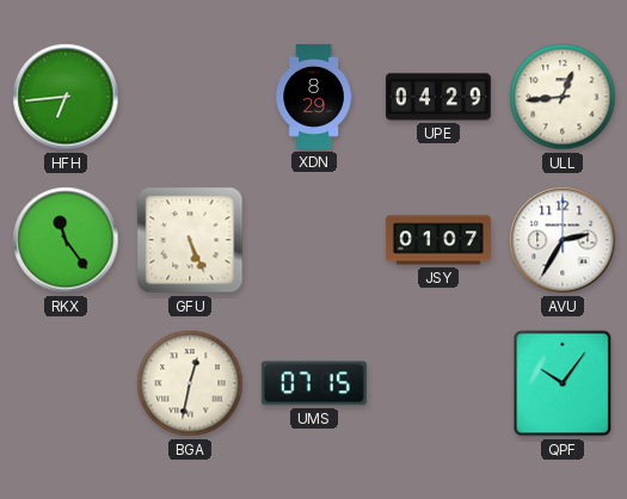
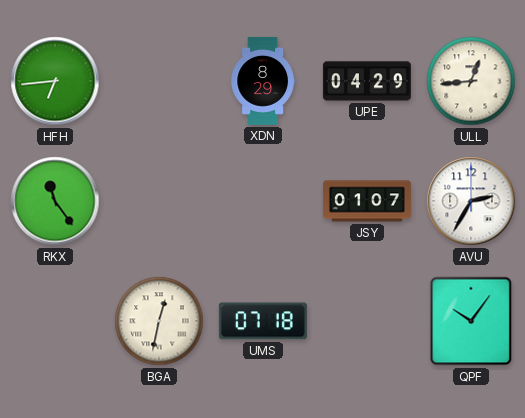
GFU: 5:26 -> none
UMS: 07:15 -> 07:18
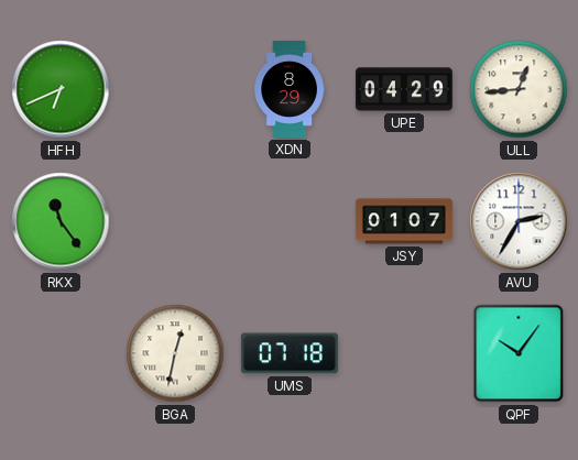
HFH: 6:44 -> 6:41
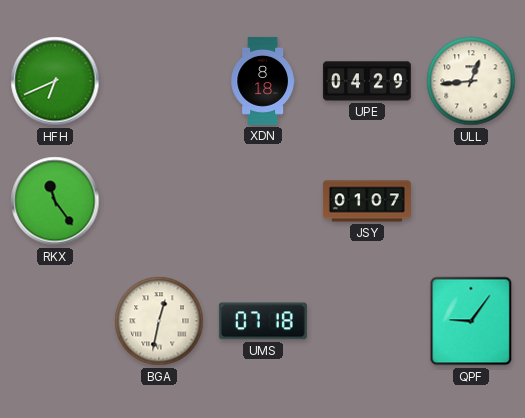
XDN: 8:29 -> 8:18
AVU: 2:35 -> none
QPF: 10:06 -> 9:06
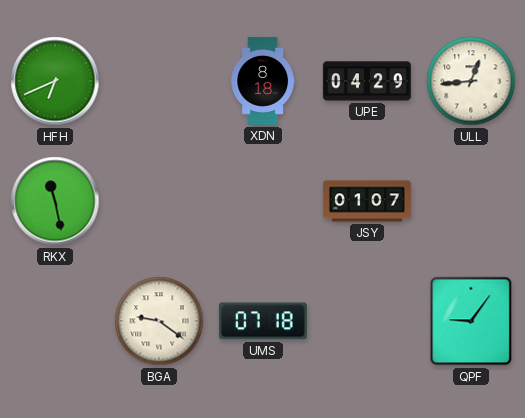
RKX: 11:24 -> 11:28
BGA: 12:32 -> 9:21
